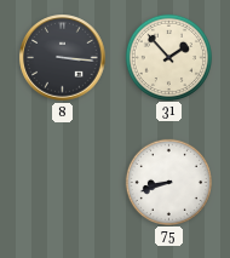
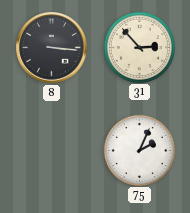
31: 1:53 -> 2:53
75: 8:42 -> 2:04
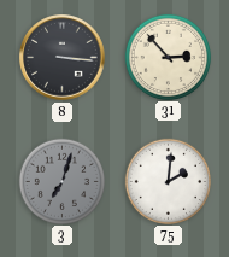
3: none -> 7:03
75: 2:04 -> 2:01
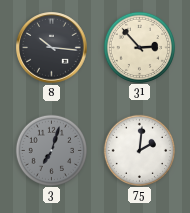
8: 3:16 -> 10:16
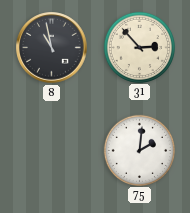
8: 10:16 -> 10:58
3: 7:03 -> none
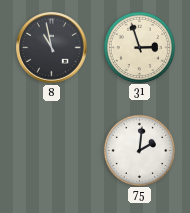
31: 2:53 -> 2:57
